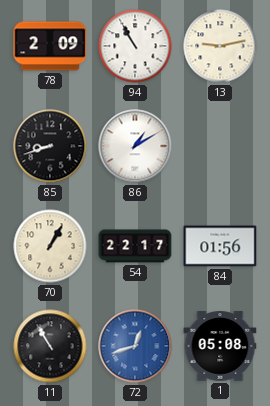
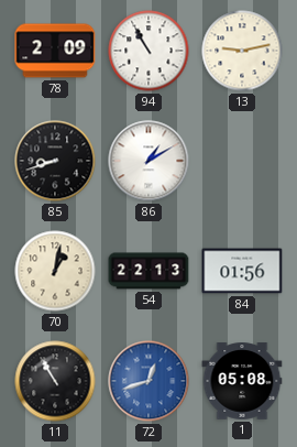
70: 1:05 -> 1:02
54: 22:17 -> 22:13
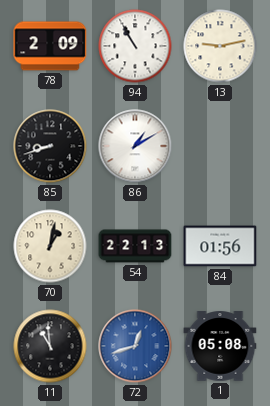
11: 10:55 -> 10:59
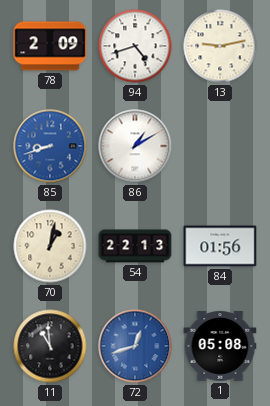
94: 10:55 -> 4:42
85 dial: black -> blue
